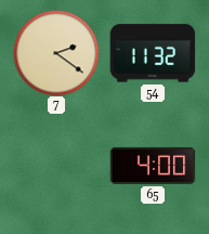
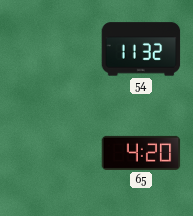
7: 2:21 -> none
65: 4:00 -> 4:20
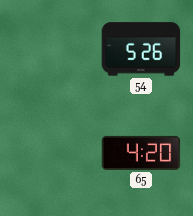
54: 11:32 -> 5:26
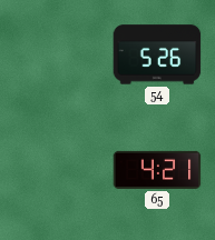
65: 4:20 -> 4:21
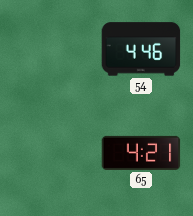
54: 5:26 -> 4:46
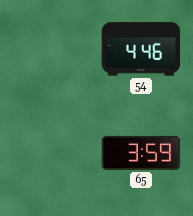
65: 4:21 -> 3:59
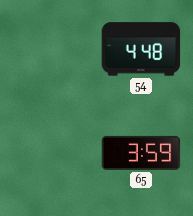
54: 4:46 -> 4:48
